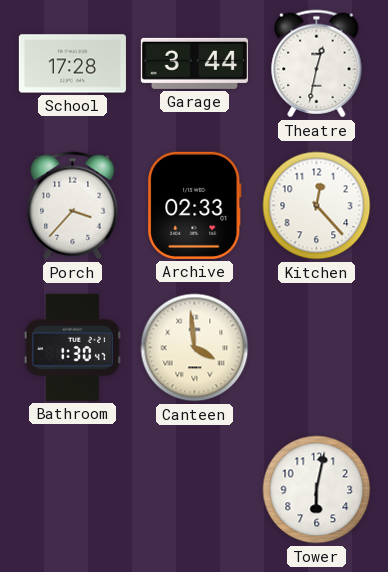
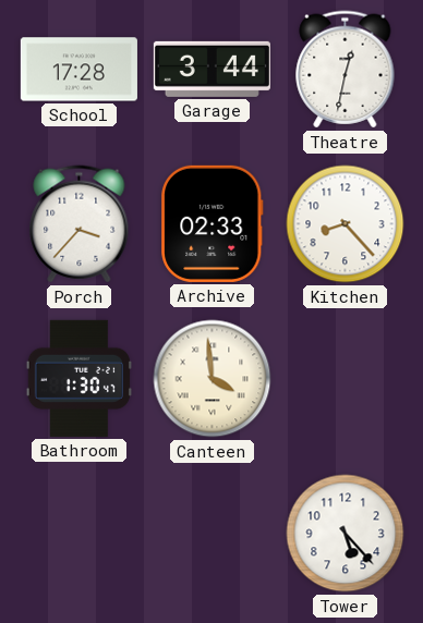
Kitchen: 12:23 -> 8:23
Tower: 6:02 -> 5:23
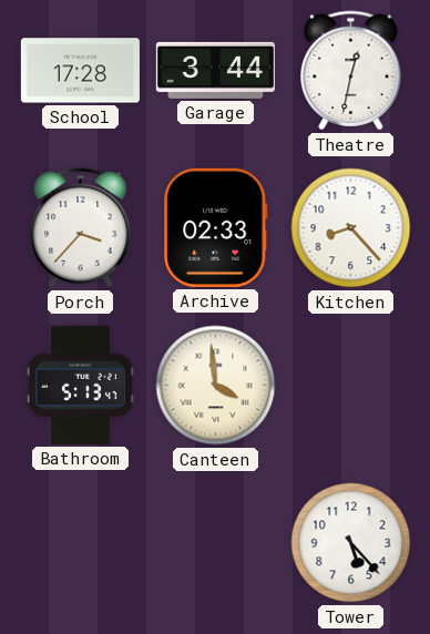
Bathroom: 1:30 -> 5:13
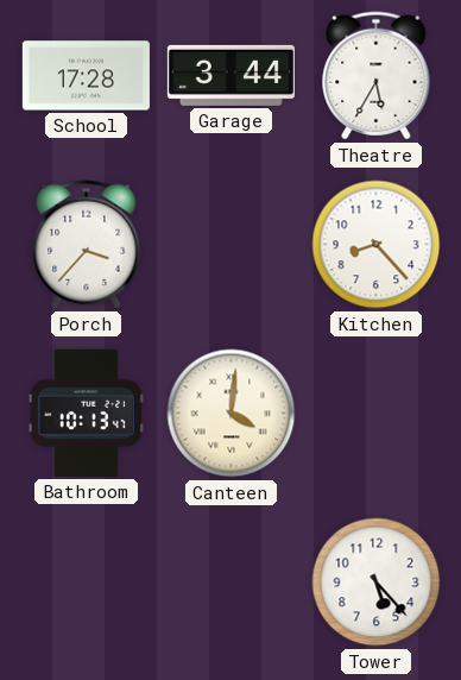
Theatre: 12:32 -> 5:35
Archive: 02:33 -> none
Bathroom: 5:13 -> 10:13
Canteen: 3:59 -> 4:01
